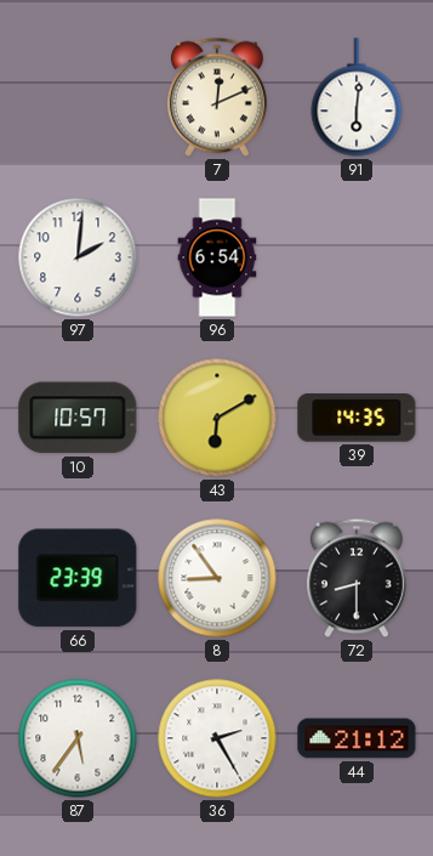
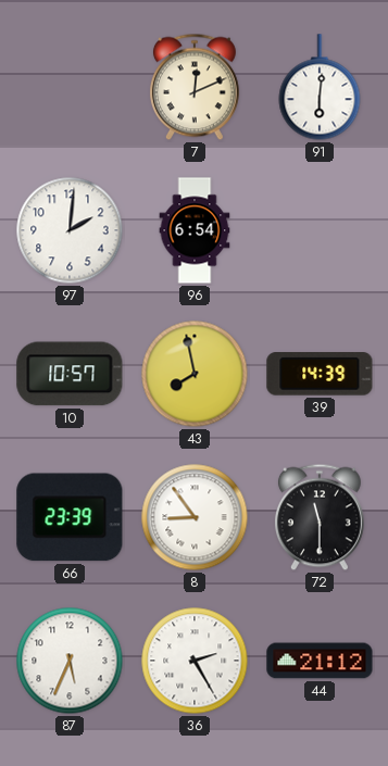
43: 6:10 -> 7:58
39: 14:35 -> 14:39
72: 8:30 -> 11:30
87: 5:36 -> 5:34
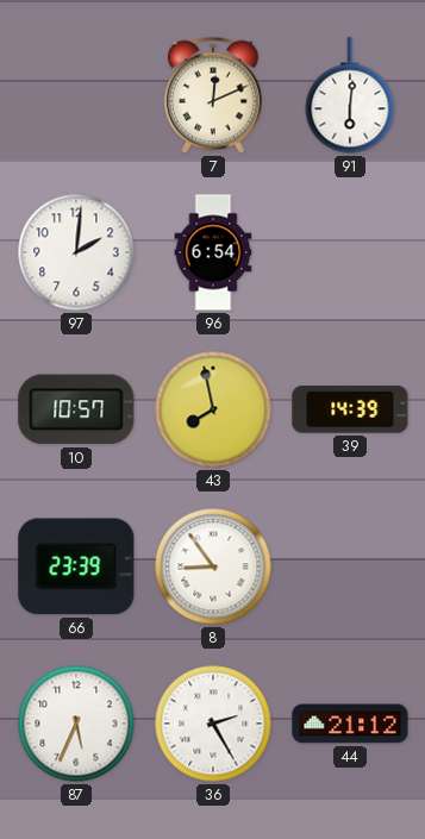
72: 11:30 -> none
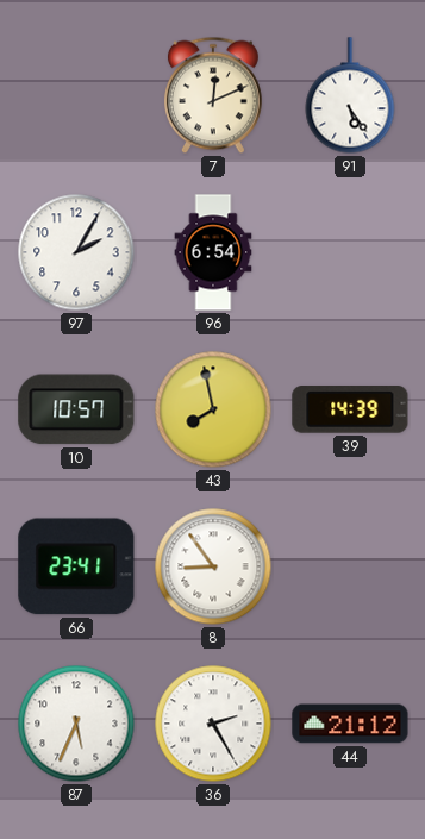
91: 6:01 -> 5:24
97: 2:01 -> 2:05
66: 23:39 -> 23:41
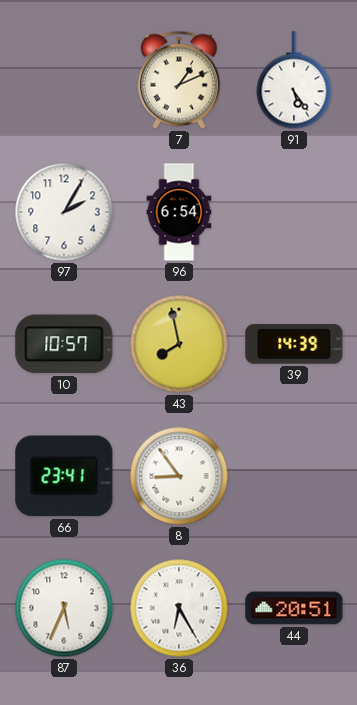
7: 12:11 -> 1:11
36: 2:25 -> 6:25
44: 21:12 -> 20:51
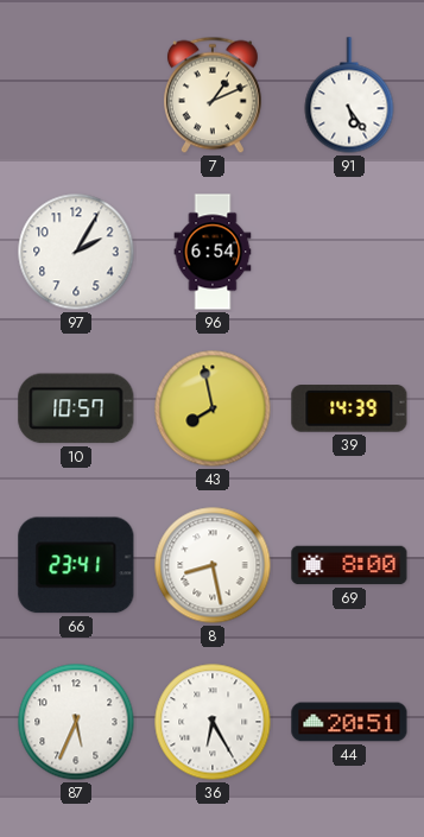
8: 8:54 -> 8:28
69: none -> 8:00
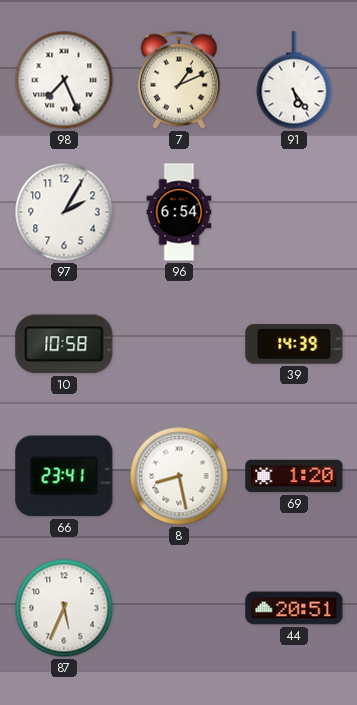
98: none -> 7:26
10: 10:57 -> 10:58
43: 7:58 -> none
69: 8:00 -> 1:20
36: 6:25 -> none
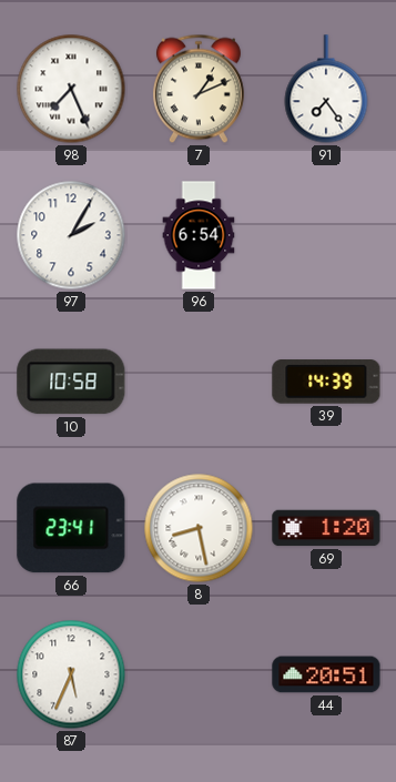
91: 5:24 -> 7:24
